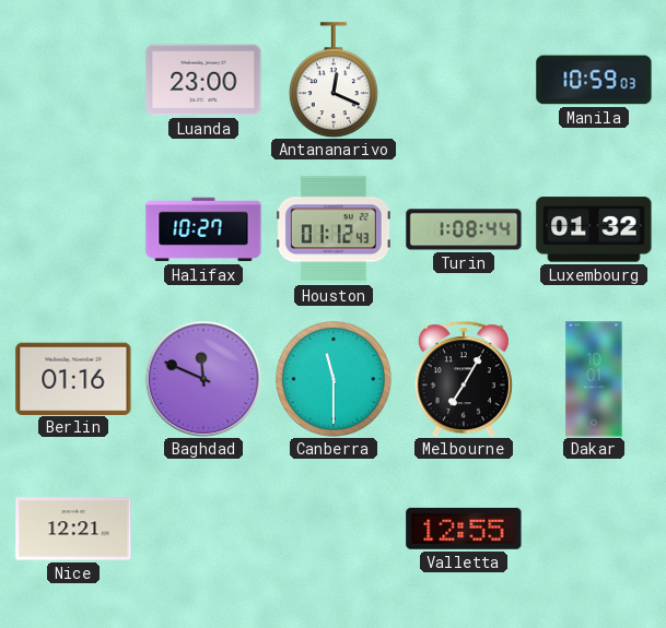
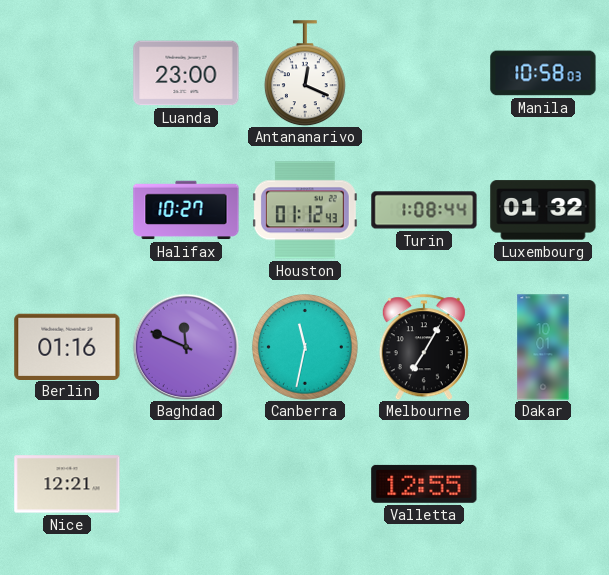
Manila: 10:59 -> 10:58
Canberra: 11:30 -> 11:32
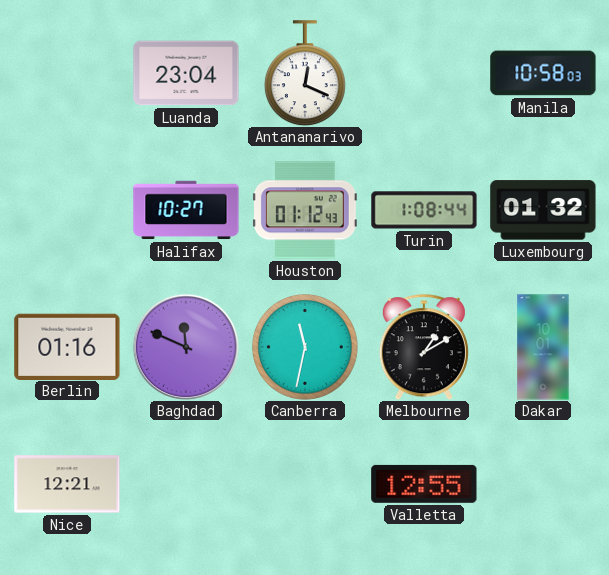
Luanda: 23:00 -> 23:04
Melbourne: 7:05 -> 1:10
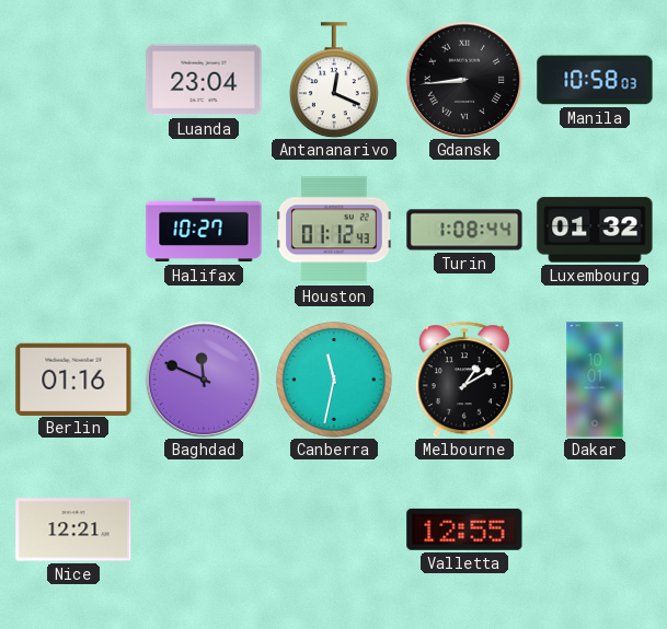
Gdansk: none -> 8:44
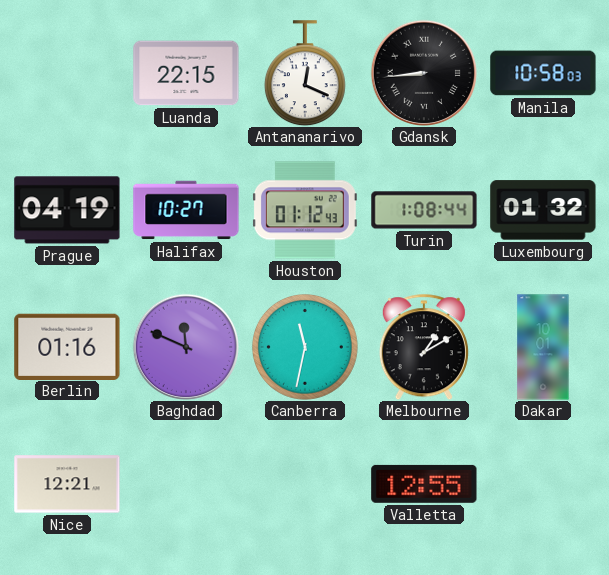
Luanda: 23:04 -> 22:15
Prague: none -> 04:19
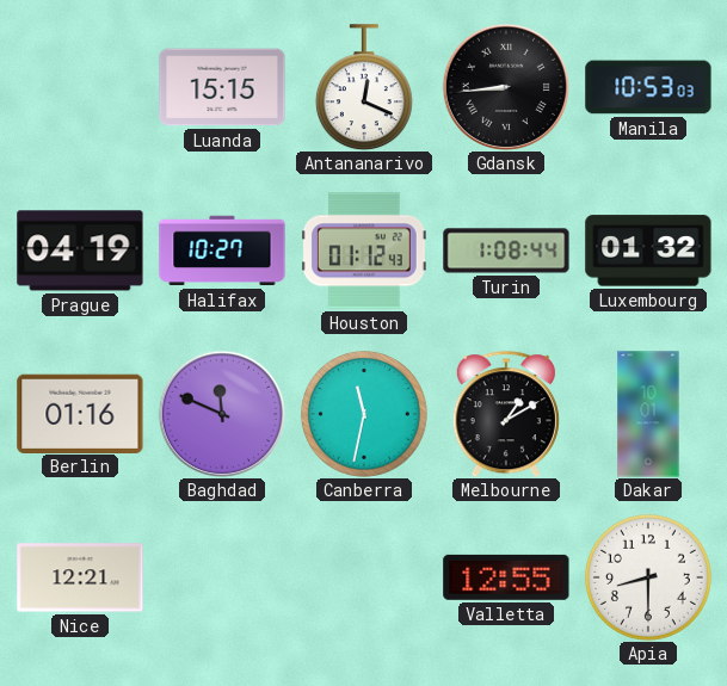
Luanda: 22:15 -> 15:15
Manila: 10:58 -> 10:53
Apia: none -> 8:30
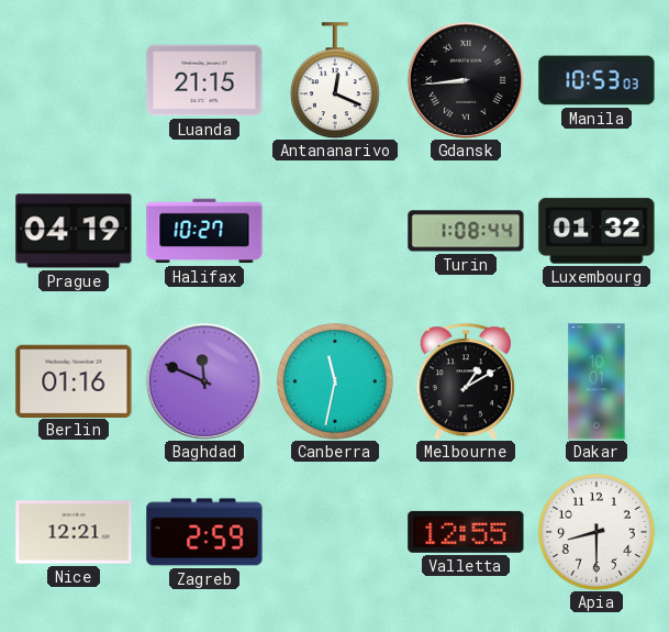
Luanda: 15:15 -> 21:15
Houston: 01:12 -> none
Zagreb: none -> 2:59
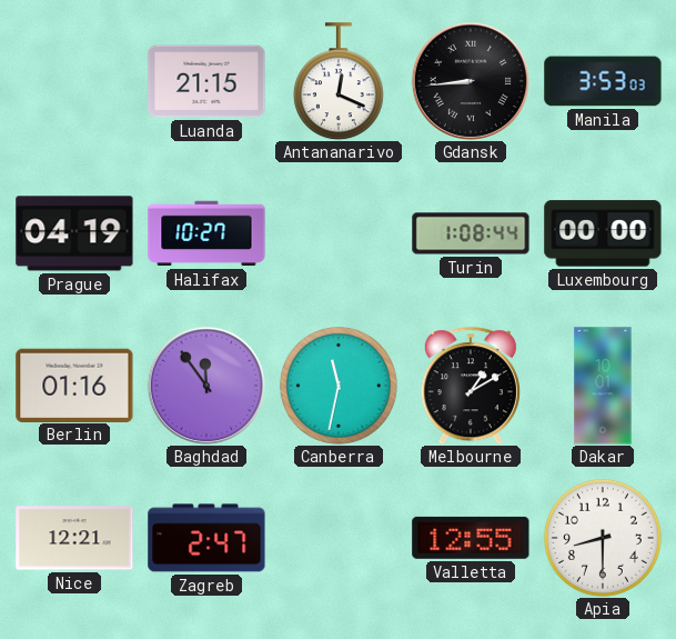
Manila: 10:53 -> 3:53
Luxembourg: 01:32 -> 00:00
Baghdad: 11:49 -> 11:54
Zagreb: 2:59 -> 2:47
